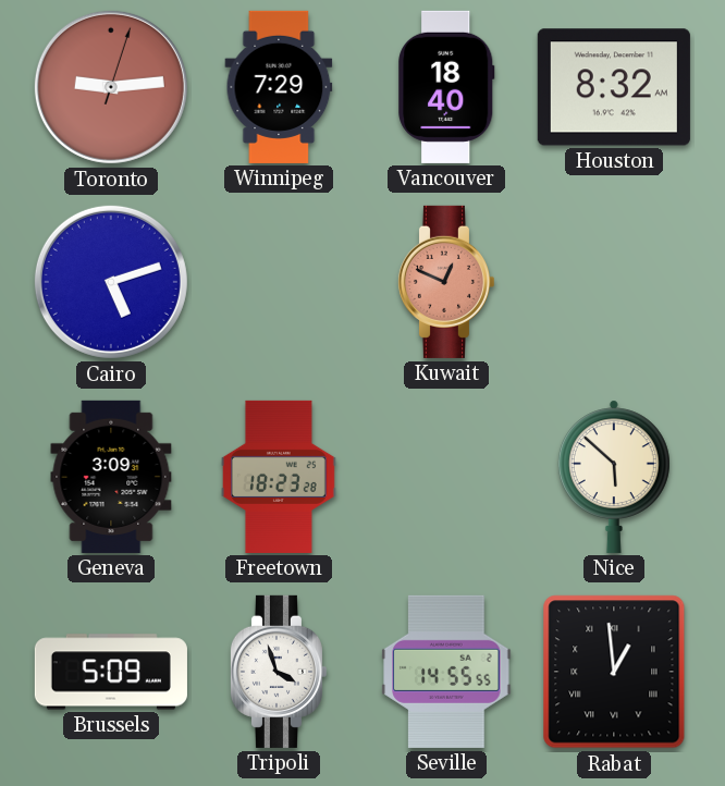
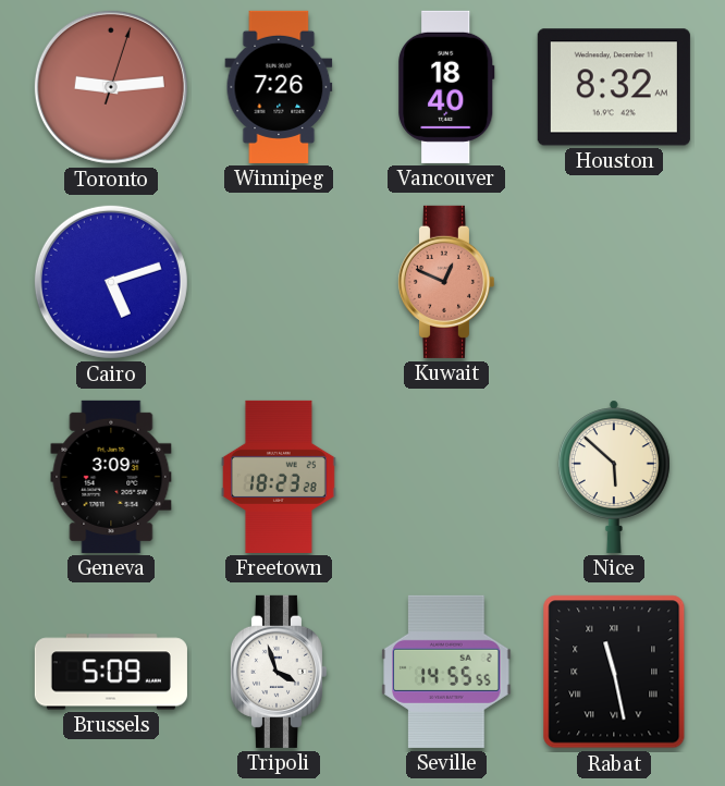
Winnipeg: 7:29 -> 7:26
Rabat: 12:59 -> 11:28
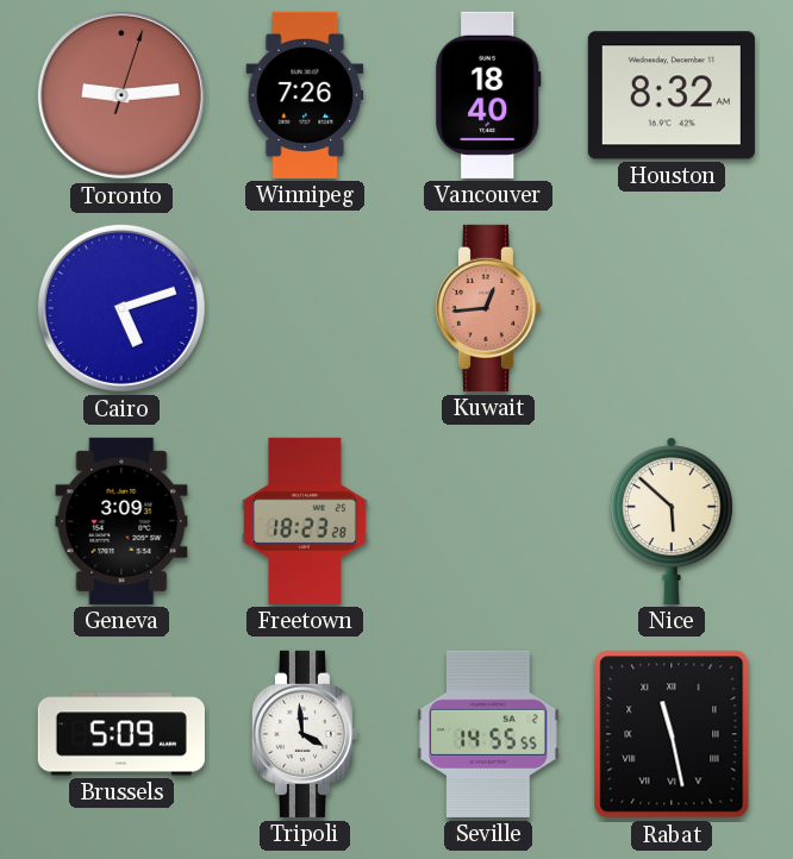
Kuwait: 12:49 -> 12:44
Tripoli: 3:57 -> 3:59
